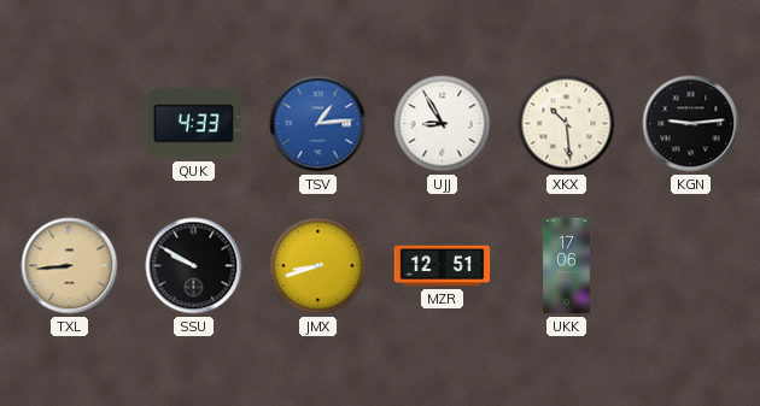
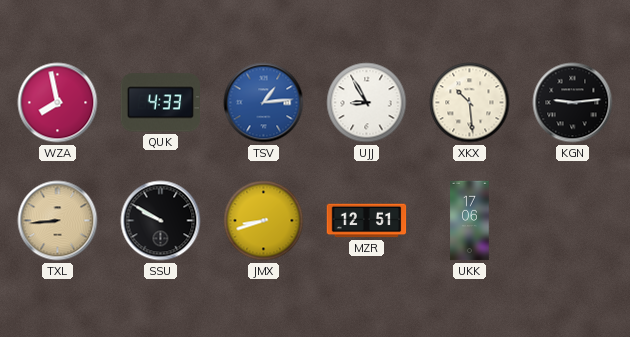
WZA: none -> 7:58
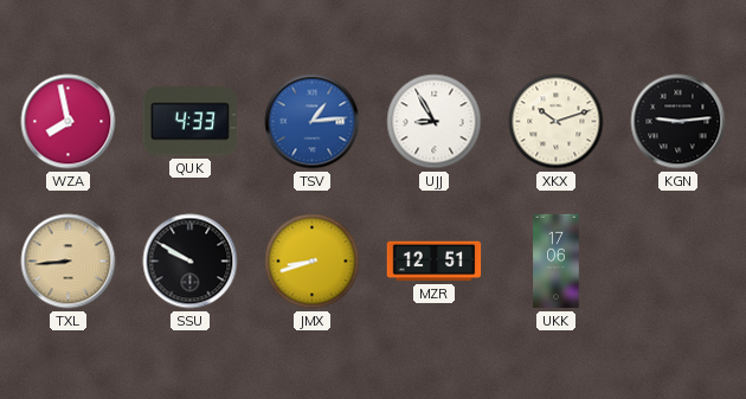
XKX: 10:29 -> 10:12
